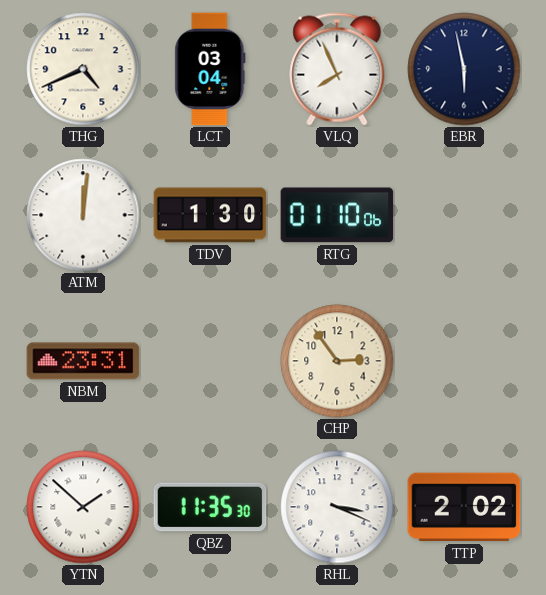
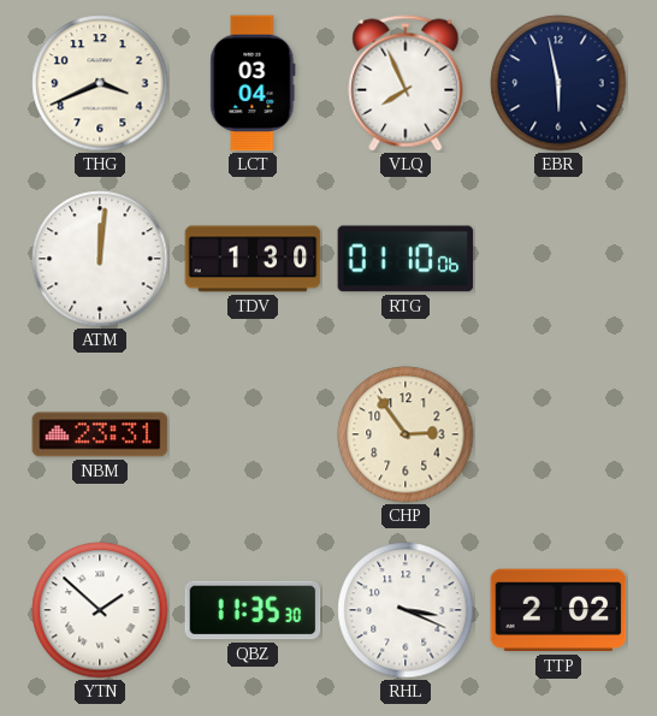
THG: 4:41 -> 3:41
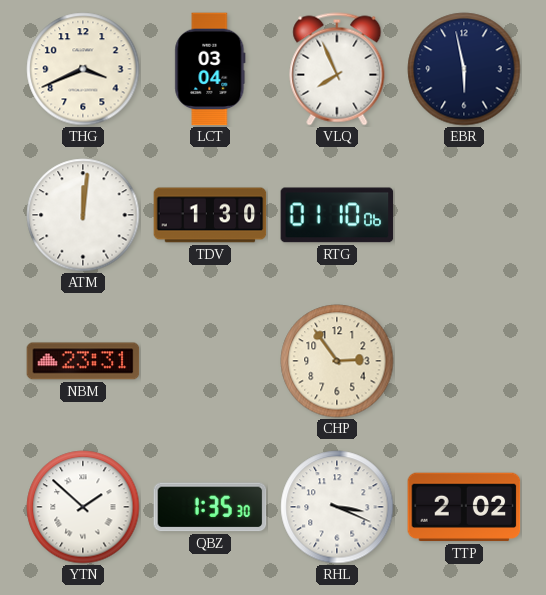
QBZ: 11:35 -> 1:35
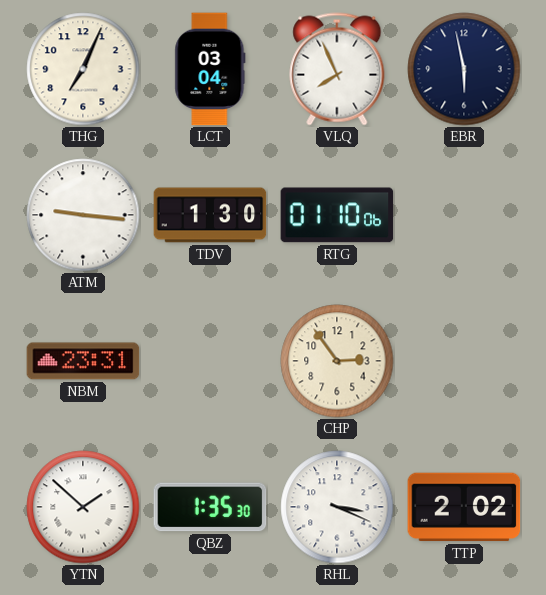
THG: 3:41 -> 7:04
ATM: 12:01 -> 9:16
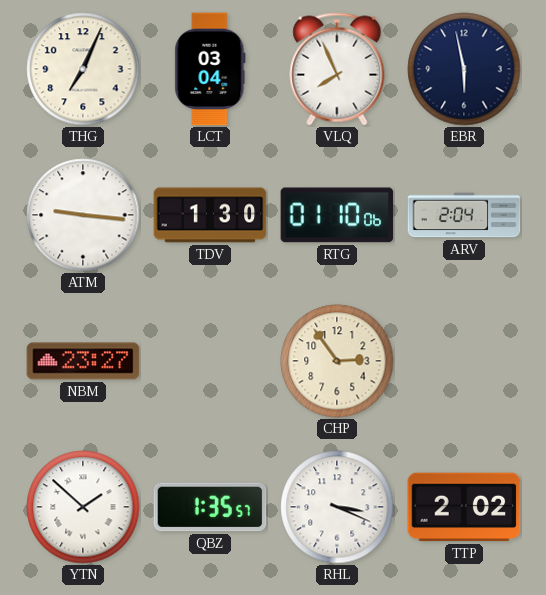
ARV: none -> 2:04
NBM: 23:31 -> 23:27
QBZ: 1:35:30 -> 1:35:57
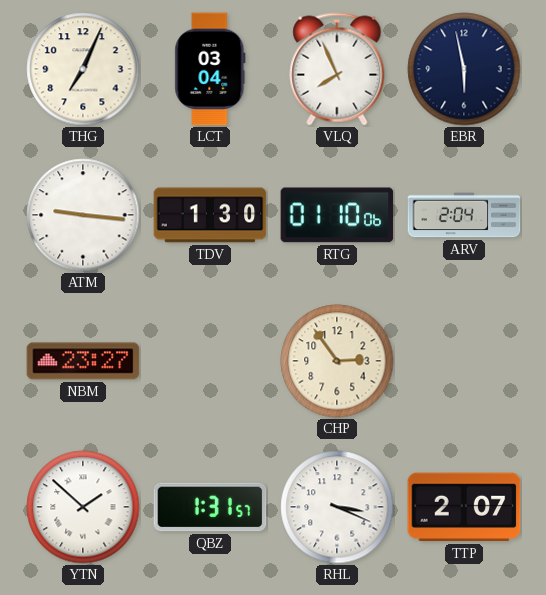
QBZ: 1:35 -> 1:31
TTP: 2:02 -> 2:07
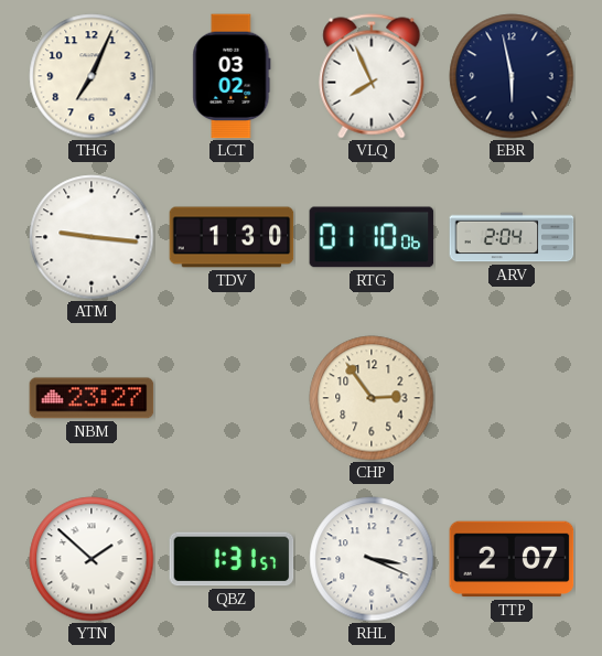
LCT: 03:04 -> 03:02
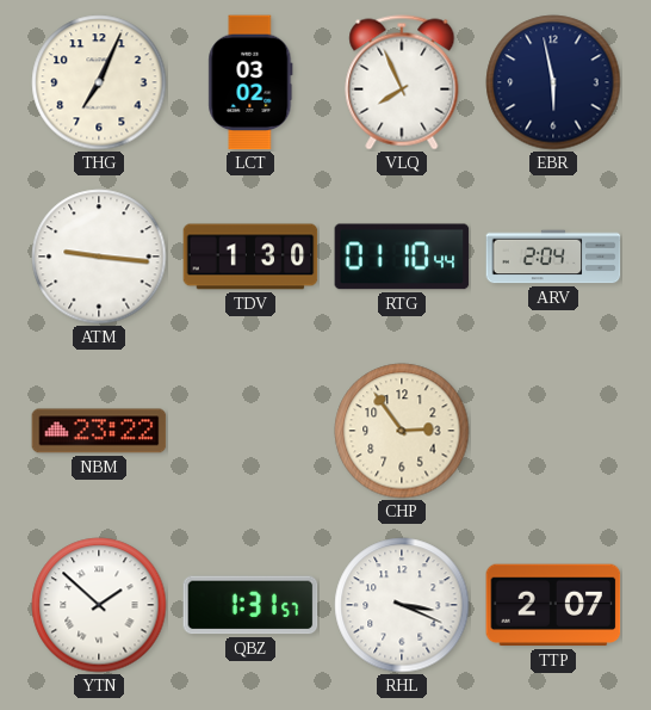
RTG: 01:10:06 -> 01:10:44
NBM: 23:27 -> 23:22
